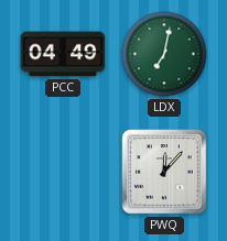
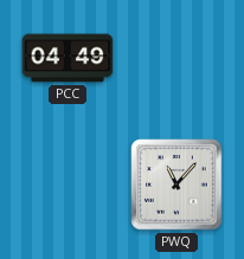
LDX: 7:02 -> none
PWQ: 12:07 -> 11:07
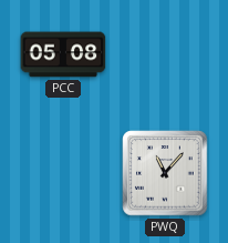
PCC: 04:49 -> 05:08
